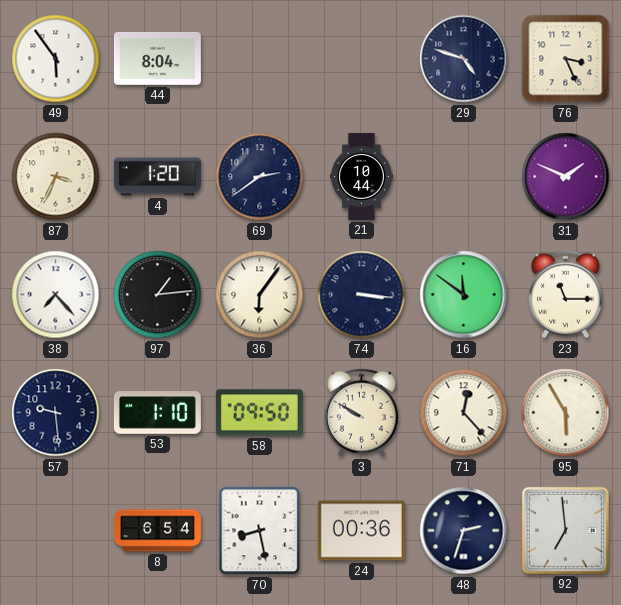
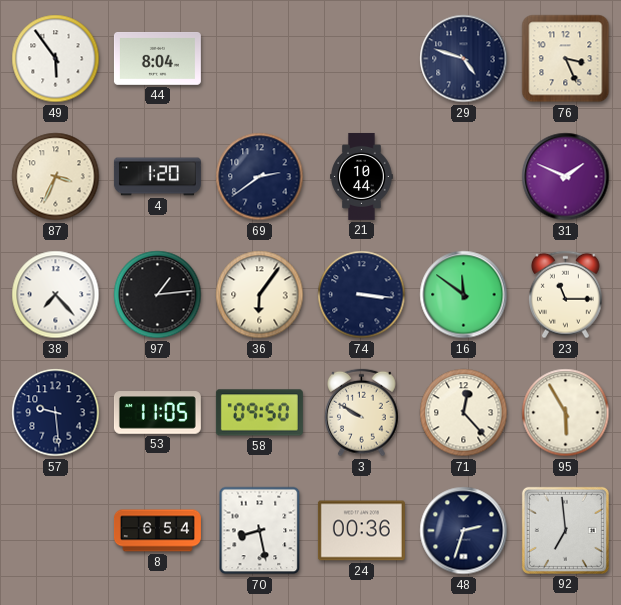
53: 1:10 -> 11:05
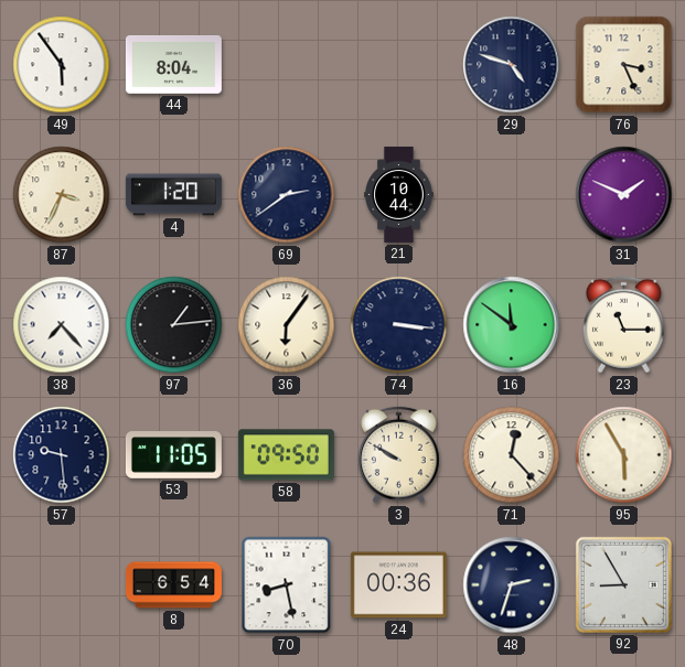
92: 6:59 -> 8:55
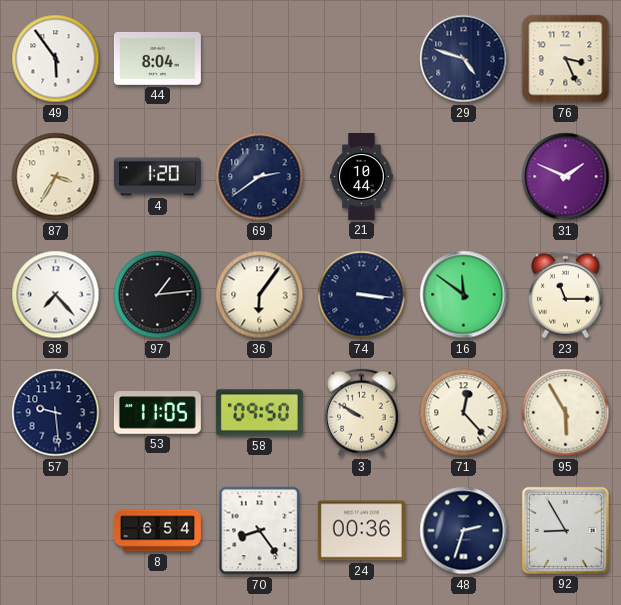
87: 3:34 -> 3:35
70: 8:28 -> 8:24
